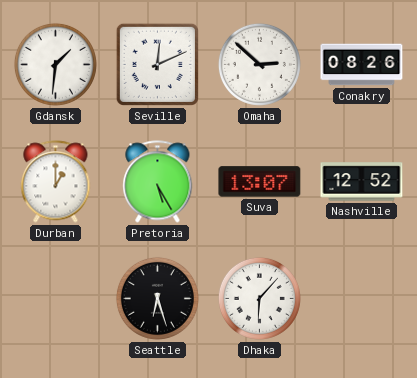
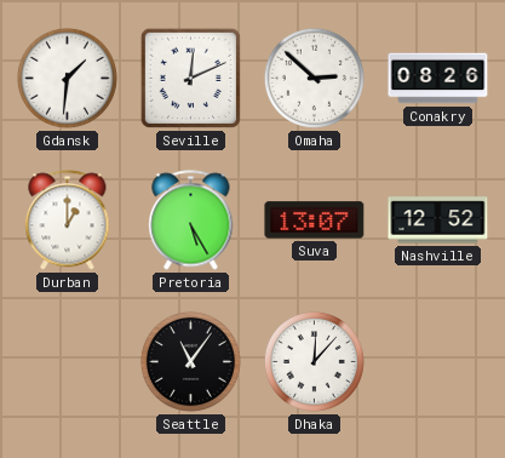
Seattle: 6:27 -> 11:06
Dhaka: 6:07 -> 12:07
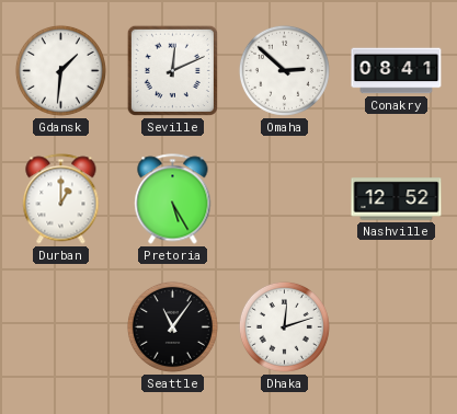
Conakry: 08:26 -> 08:41
Suva: 13:07 -> none
Dhaka: 12:07 -> 12:12
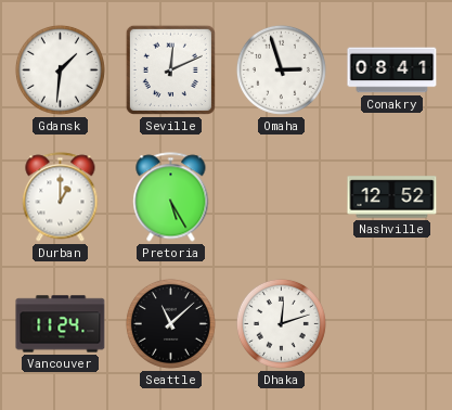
Omaha: 2:52 -> 2:57
Vancouver: none -> 11:24
Seattle: 11:06 -> 11:08
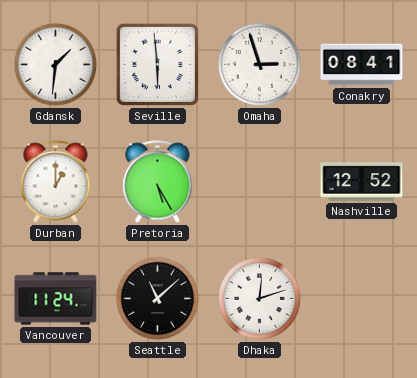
Seville: 12:11 -> 5:59
